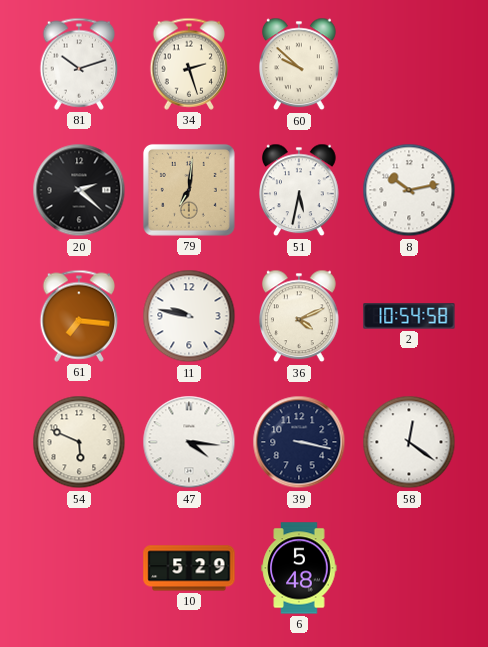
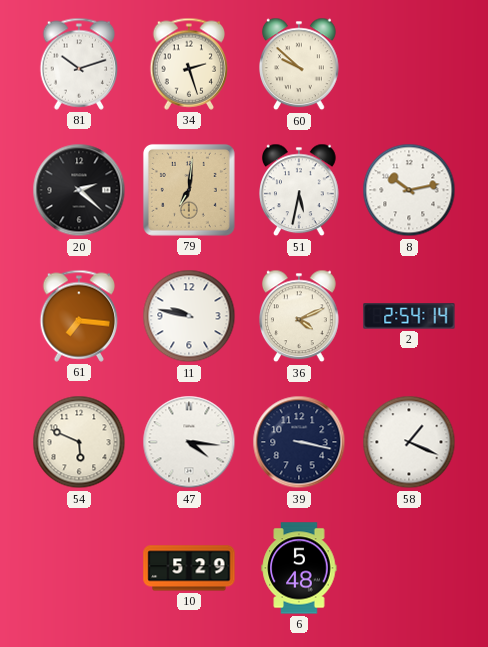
2: 10:54 -> 2:54
58: 12:21 -> 1:19
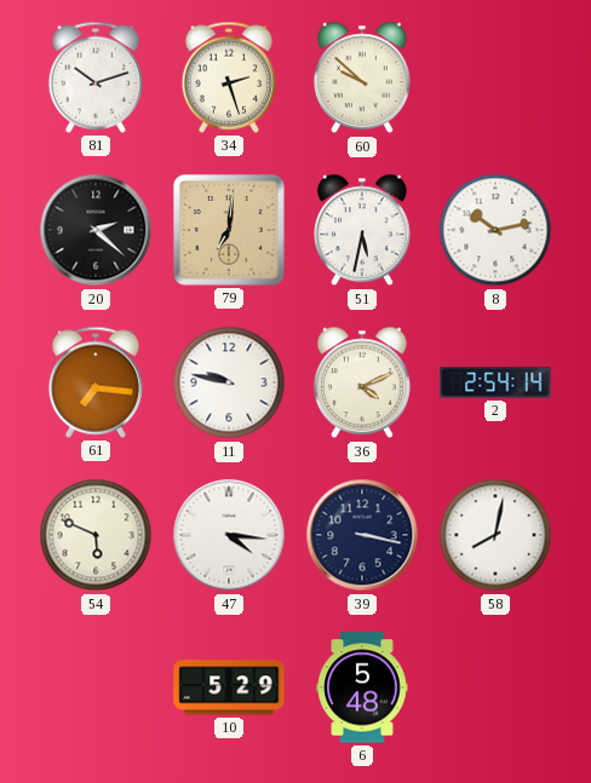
58: 1:19 -> 8:02
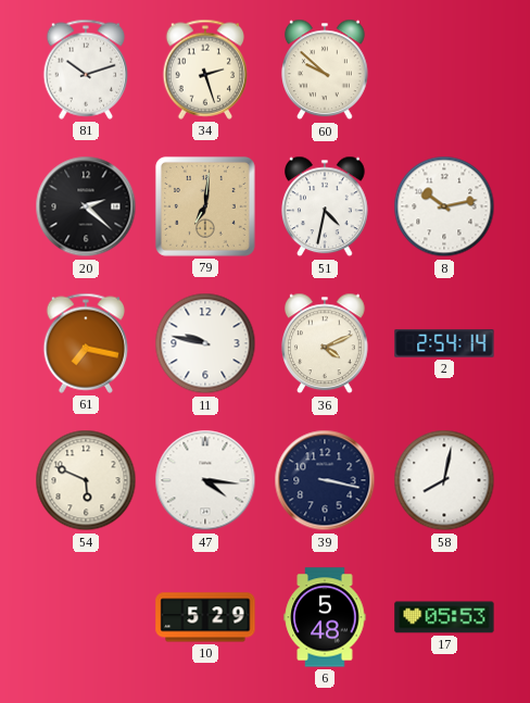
51: 5:32 -> 4:32
61: 7:16 -> 7:17
17: none -> 05:53
